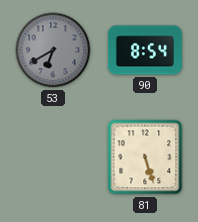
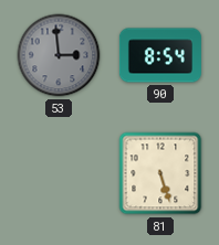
53: 6:40 -> 2:59
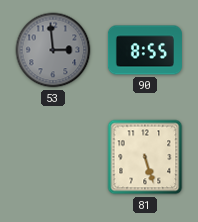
90: 8:54 -> 8:55
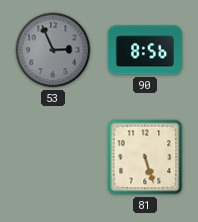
53: 2:59 -> 2:56
90: 8:55 -> 8:56
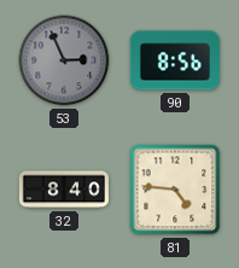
32: none -> 8:40
81: 5:27 -> 4:46
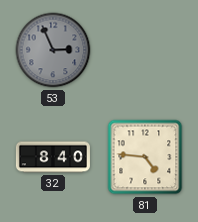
90: 8:56 -> none
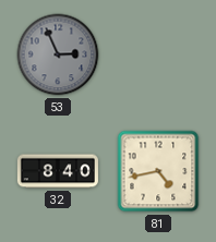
81: 4:46 -> 4:43
